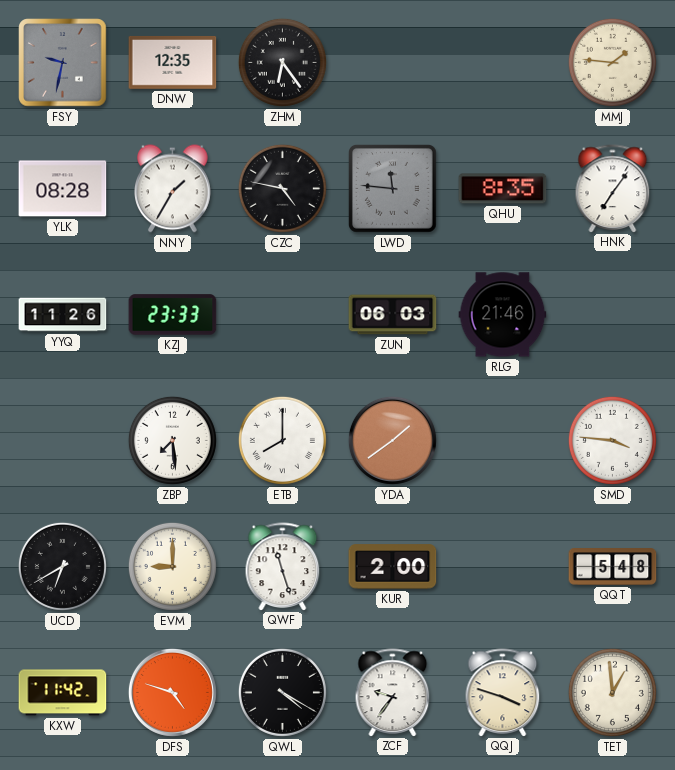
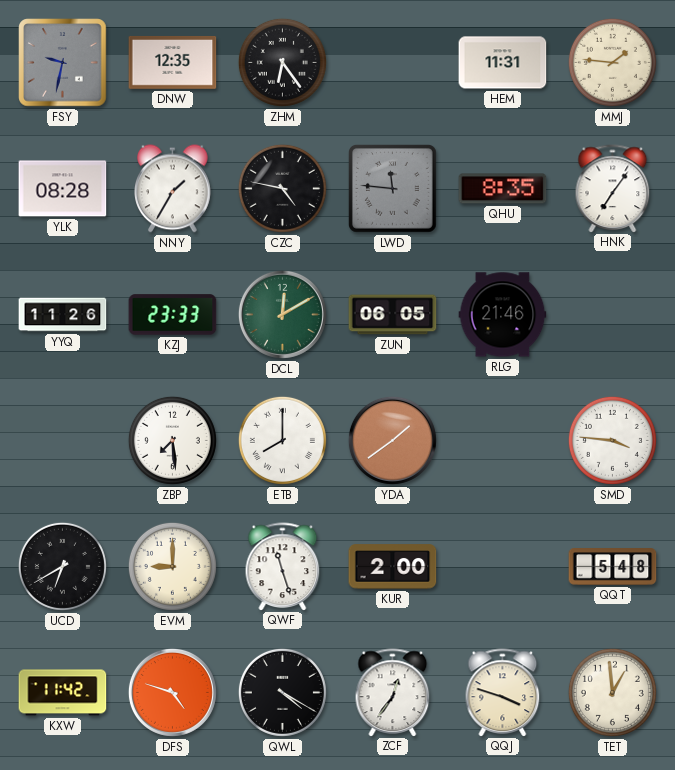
HEM: none -> 11:31
DCL: none -> 12:10
ZUN: 06:03 -> 06:05
ZCF: 9:36 -> 12:36
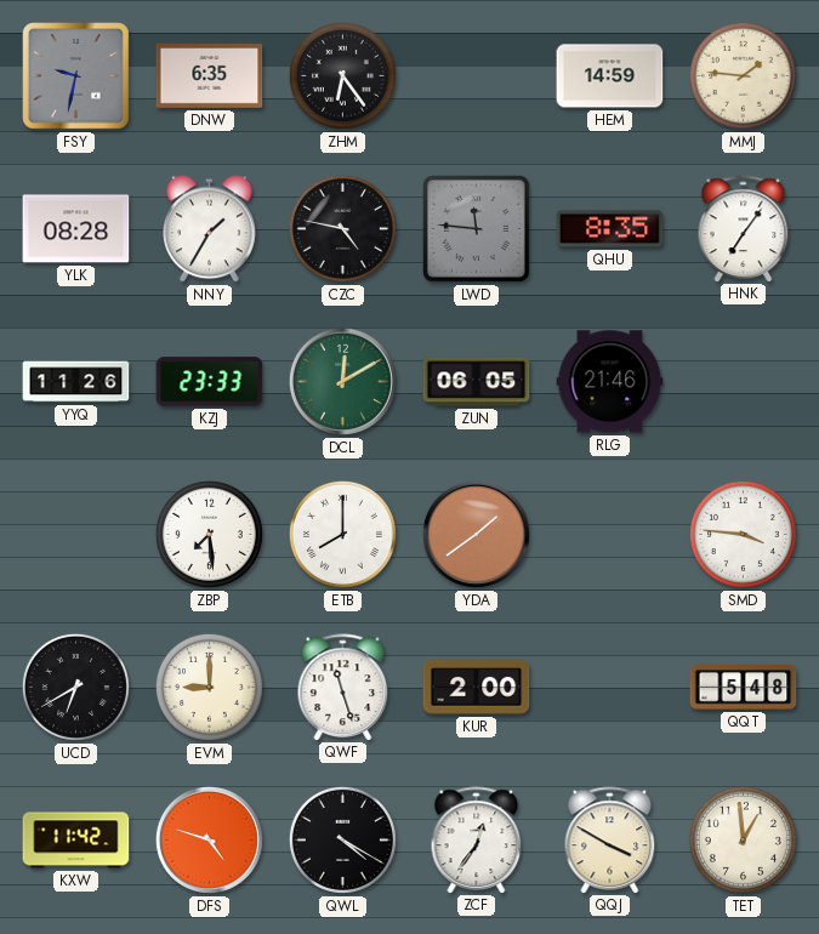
DNW: 12:35 -> 6:35
HEM: 11:31 -> 14:59
QQJ: 3:48 -> 3:50
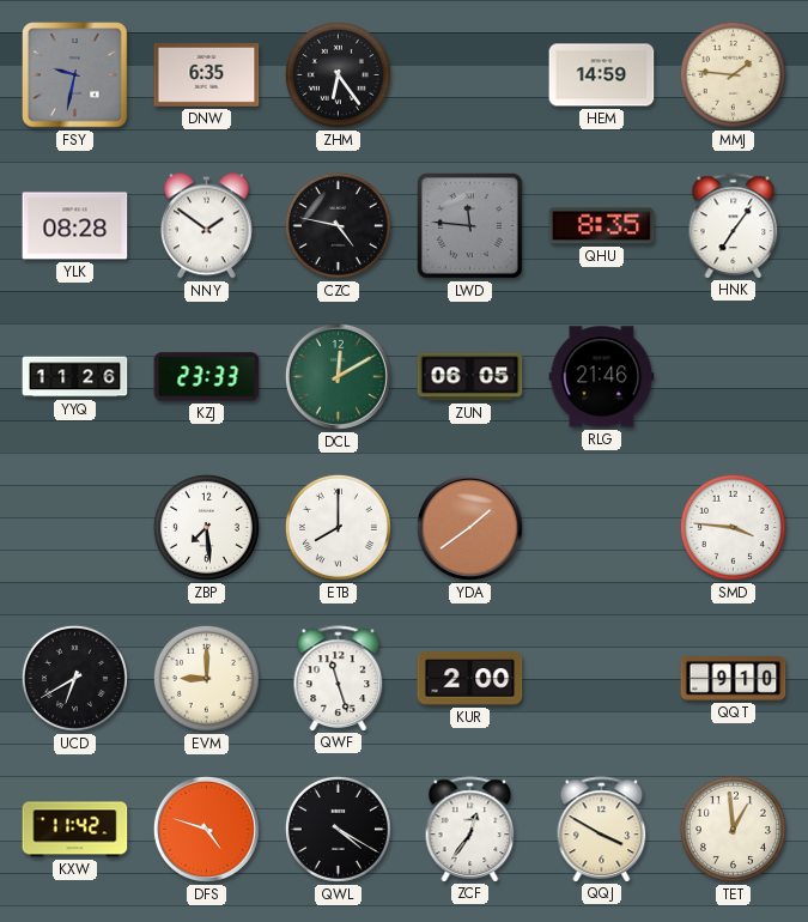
NNY: 1:35 -> 1:51
QQT: 5:48 -> 9:10
